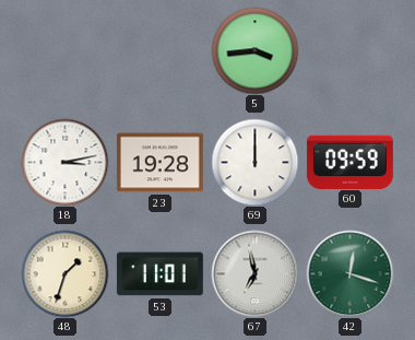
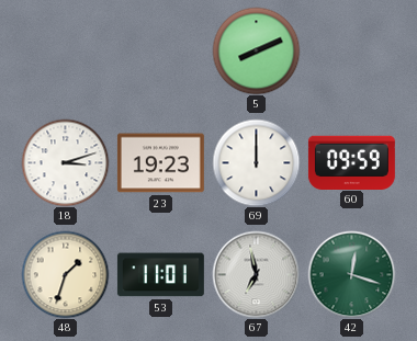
5: 3:44 -> 8:11
18: 3:13 -> 3:12
23: 19:28 -> 19:23
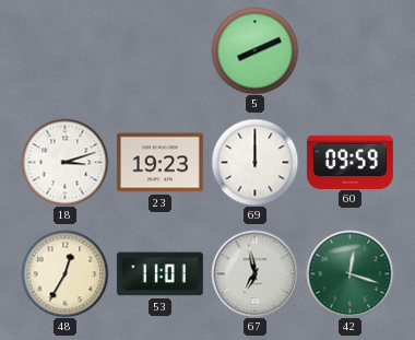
48: 1:33 -> 12:35
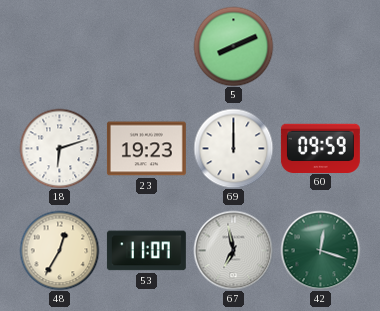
18: 3:12 -> 6:12
53: 11:01 -> 11:07
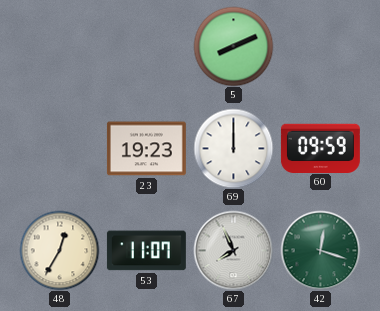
18: 6:12 -> none
67: 6:58 -> 7:56
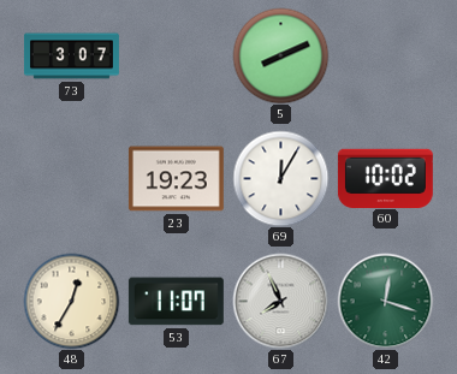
73: none -> 3:07
69: 12:00 -> 12:05
60: 09:59 -> 10:02
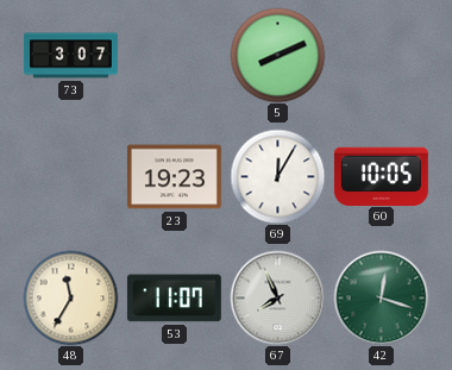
60: 10:02 -> 10:05
48: 12:35 -> 11:35
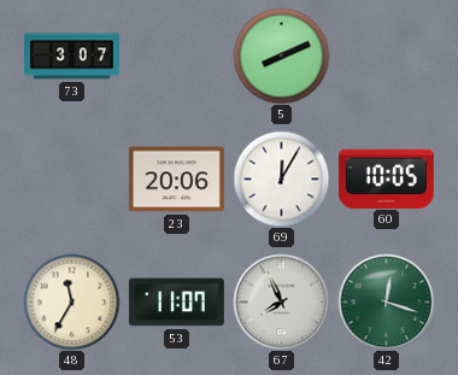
23: 19:23 -> 20:06
